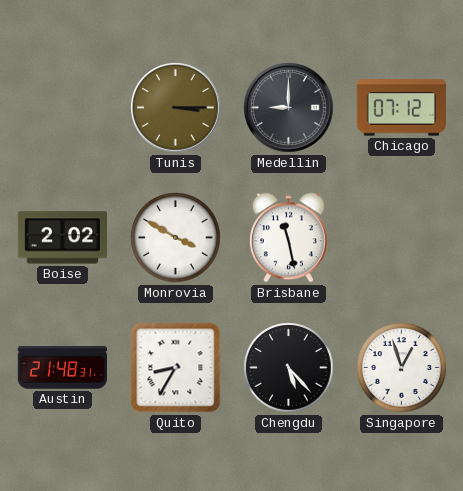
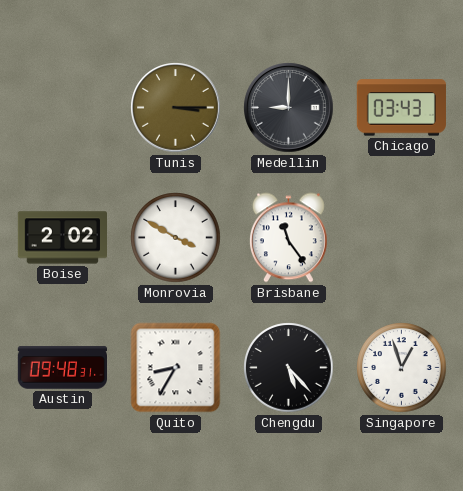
Chicago: 07:12 -> 03:43
Brisbane: 11:28 -> 11:24
Austin: 21:48 -> 09:48
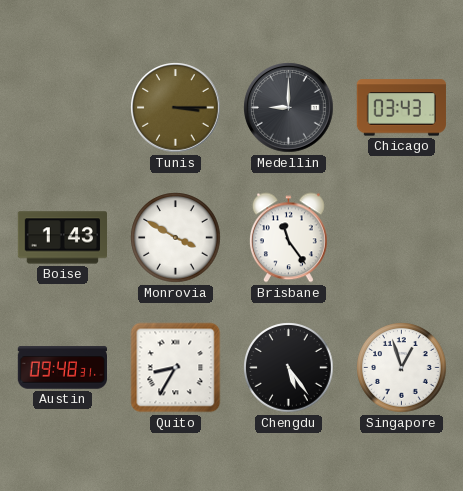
Boise: 2:02 -> 1:43
Chengdu: 5:23 -> 5:24
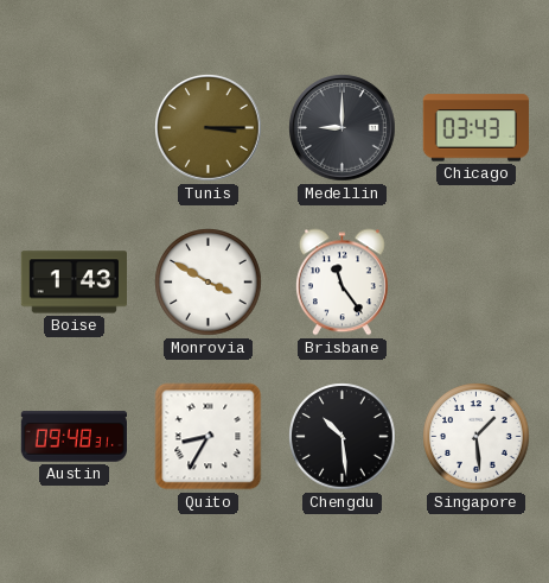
Chengdu: 5:24 -> 10:29
Singapore: 12:57 -> 1:29
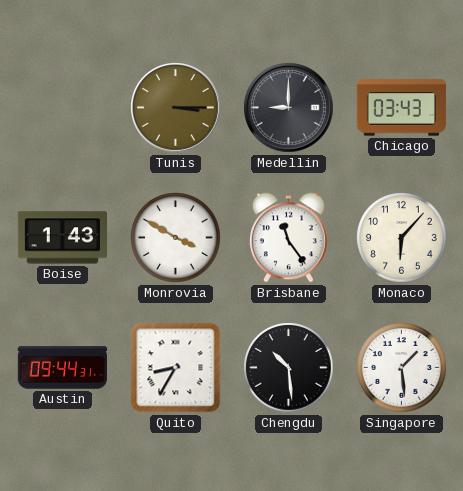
Monaco: none -> 6:07
Austin: 09:48 -> 09:44
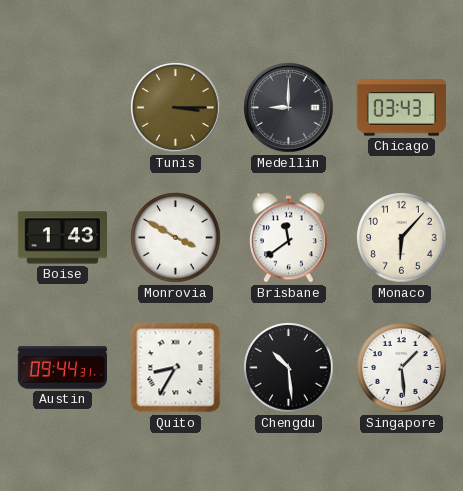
Brisbane: 11:24 -> 11:39
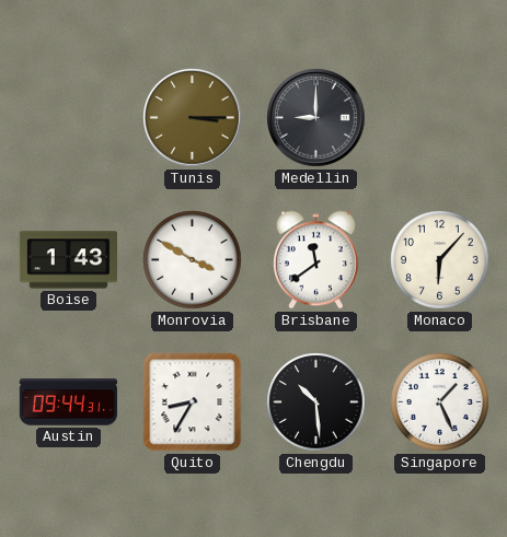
Chicago: 03:43 -> none
Singapore: 1:29 -> 1:26
